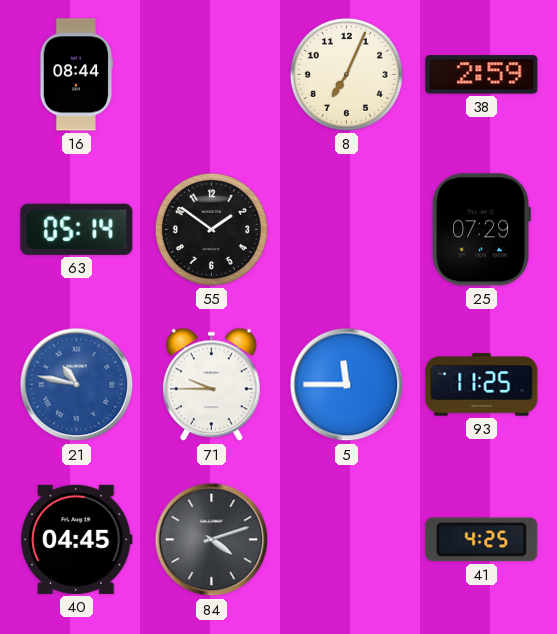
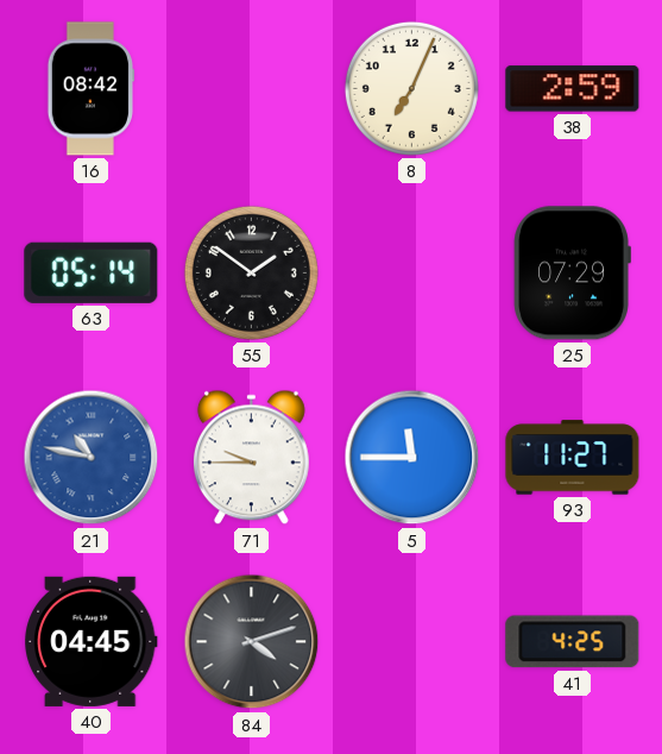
16: 08:44 -> 08:42
93: 11:25 -> 11:27
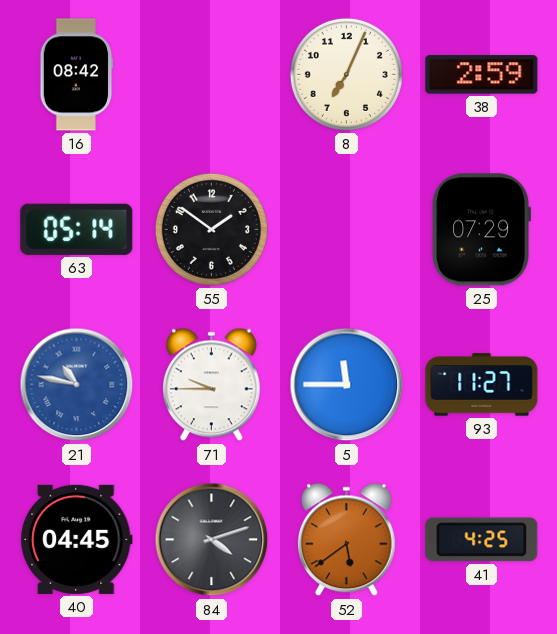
52: none -> 5:39
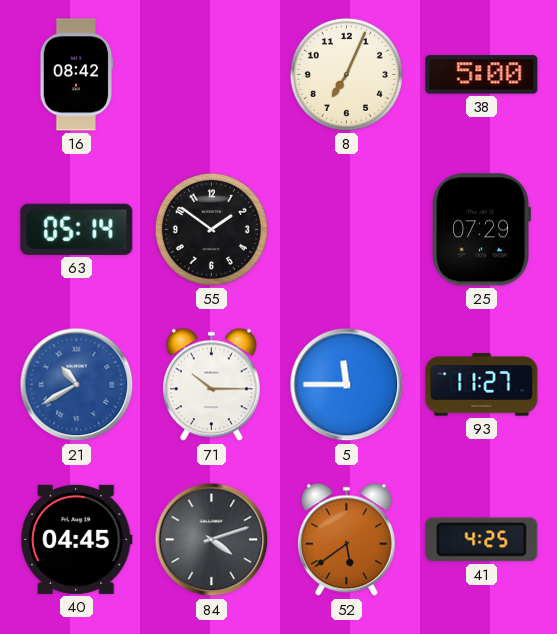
38: 2:59 -> 5:00
21: 10:47 -> 10:40
71: 9:45 -> 10:15
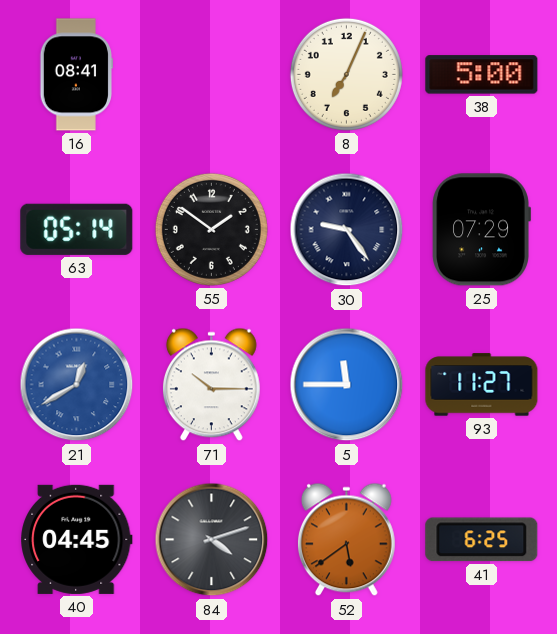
16: 08:42 -> 08:41
30: none -> 9:24
21: 10:40 -> 12:40
41: 4:25 -> 6:25
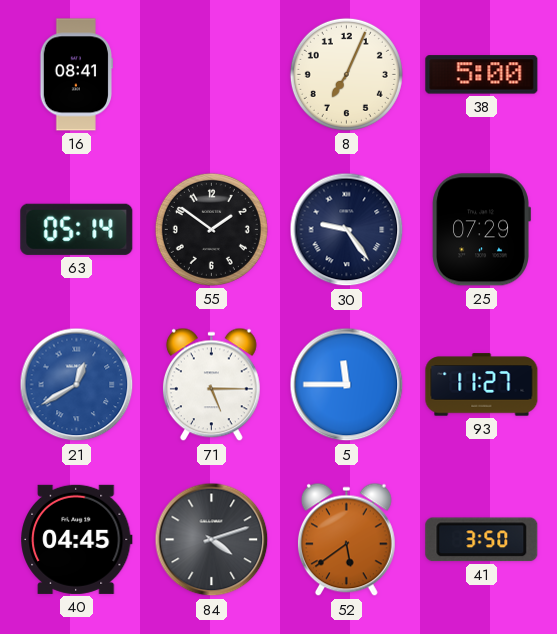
71: 10:15 -> 5:15
41: 6:25 -> 3:50
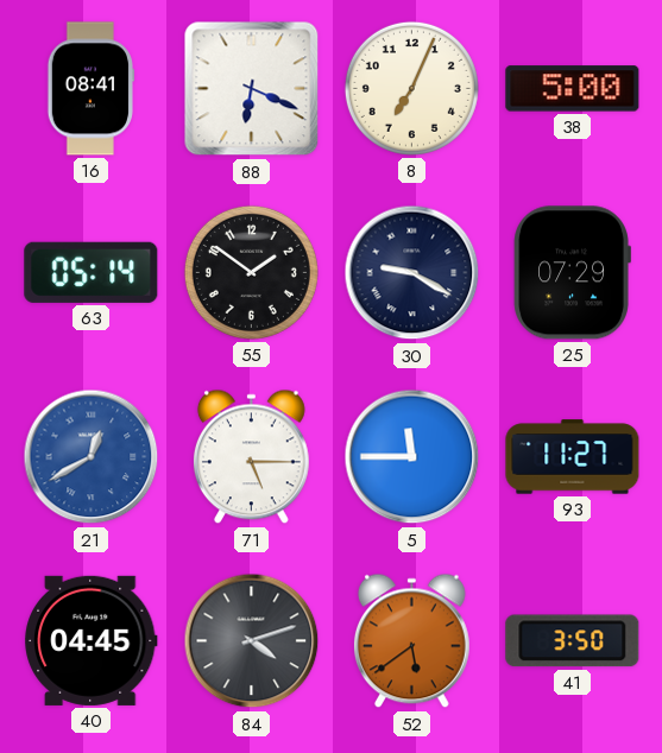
88: none -> 6:19
30: 9:24 -> 9:20
